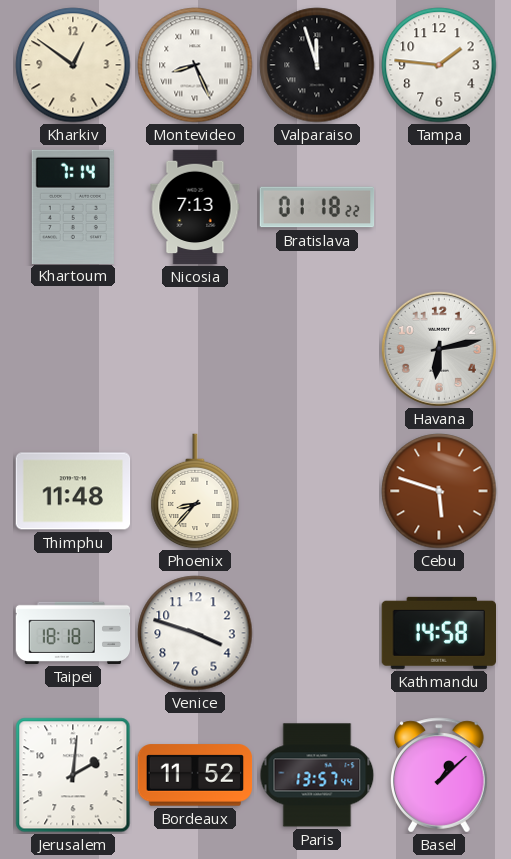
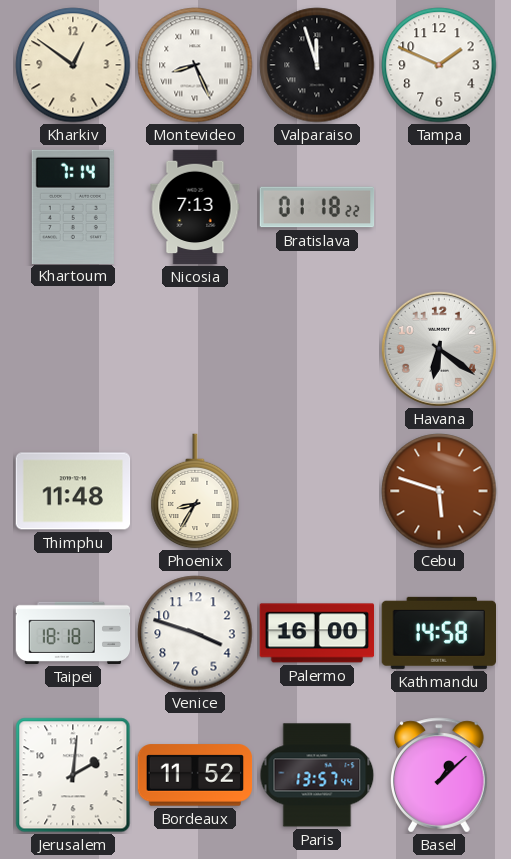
Tampa: 1:46 -> 1:49
Havana: 6:13 -> 6:21
Phoenix: 8:37 -> 8:35
Palermo: none -> 16:00
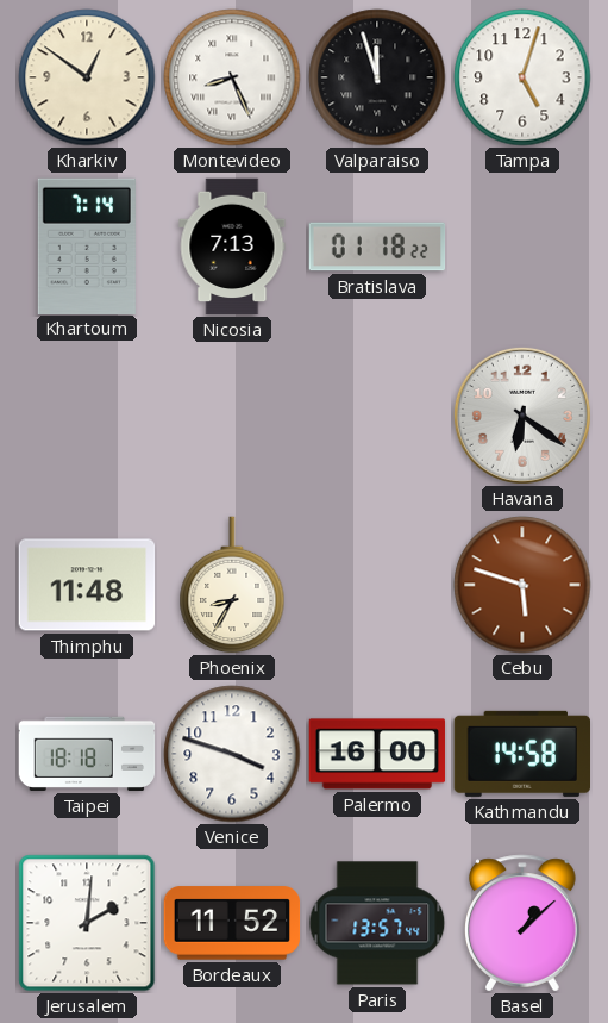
Tampa: 1:49 -> 5:03
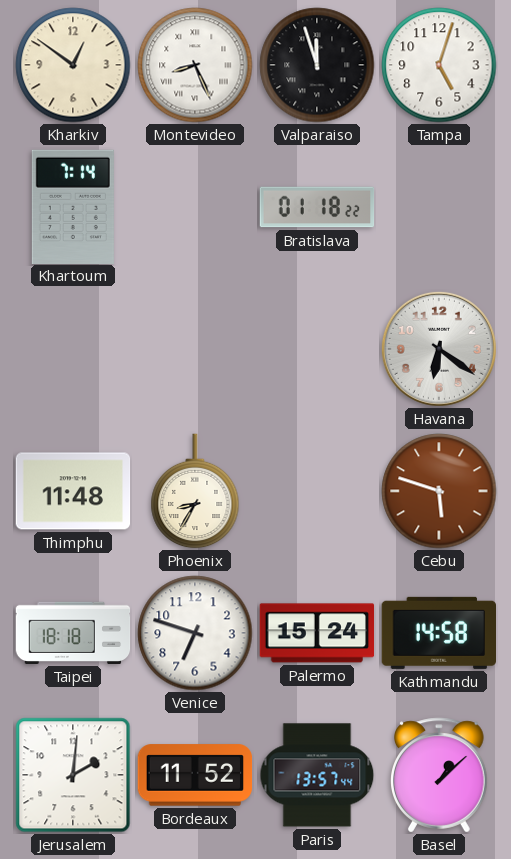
Nicosia: 7:13 -> none
Venice: 3:48 -> 6:48
Palermo: 16:00 -> 15:24
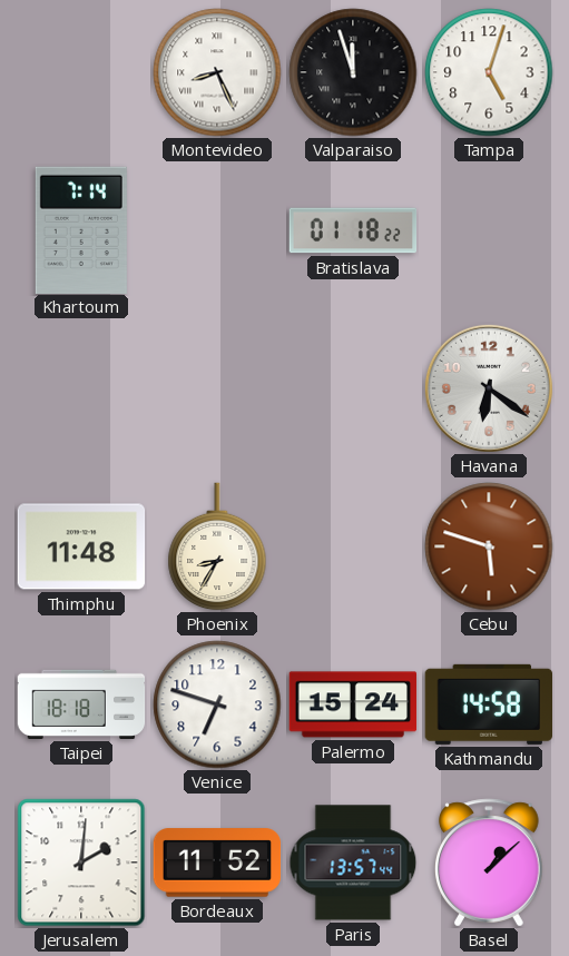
Kharkiv: 12:51 -> none
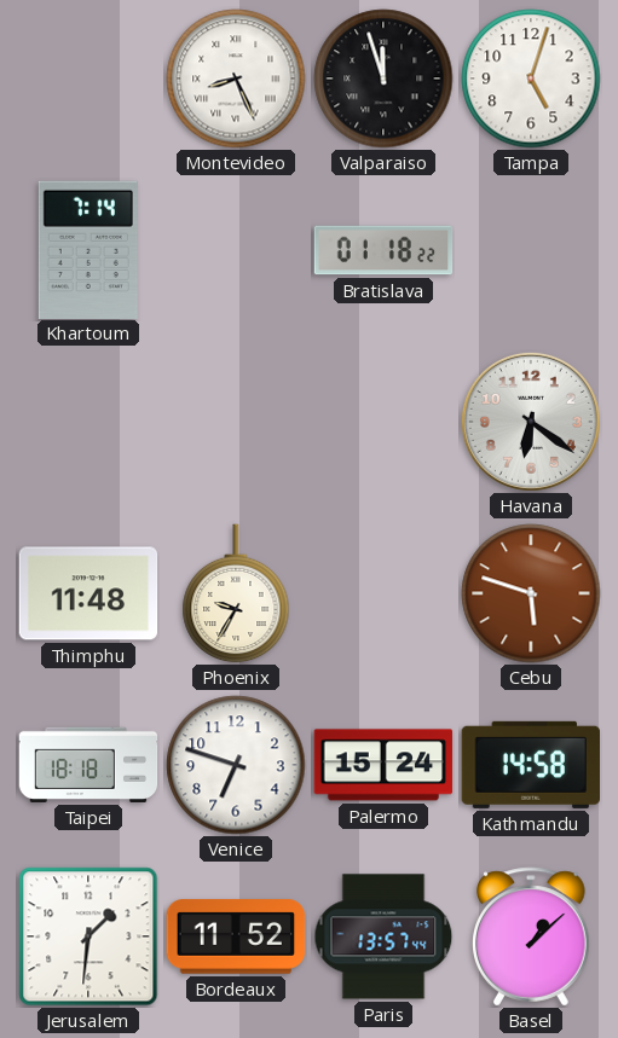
Phoenix: 8:35 -> 9:35
Jerusalem: 2:01 -> 1:31
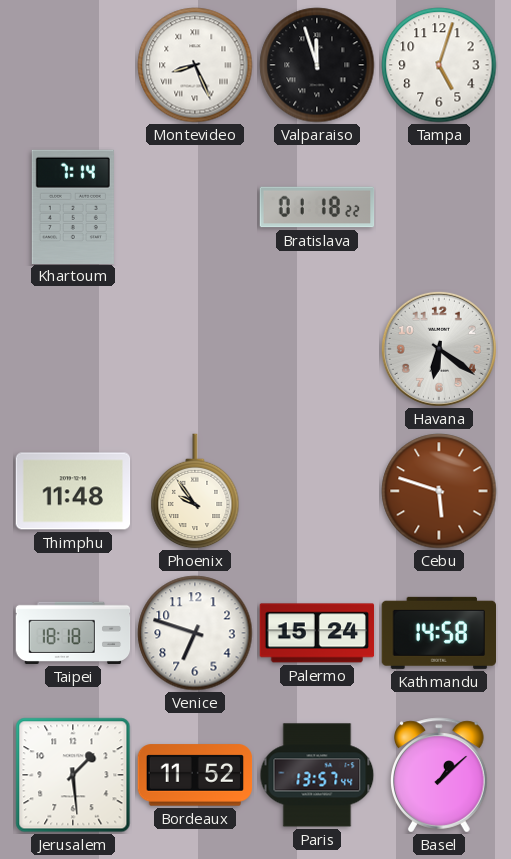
Phoenix: 9:35 -> 9:54
Jerusalem: 1:31 -> 1:29
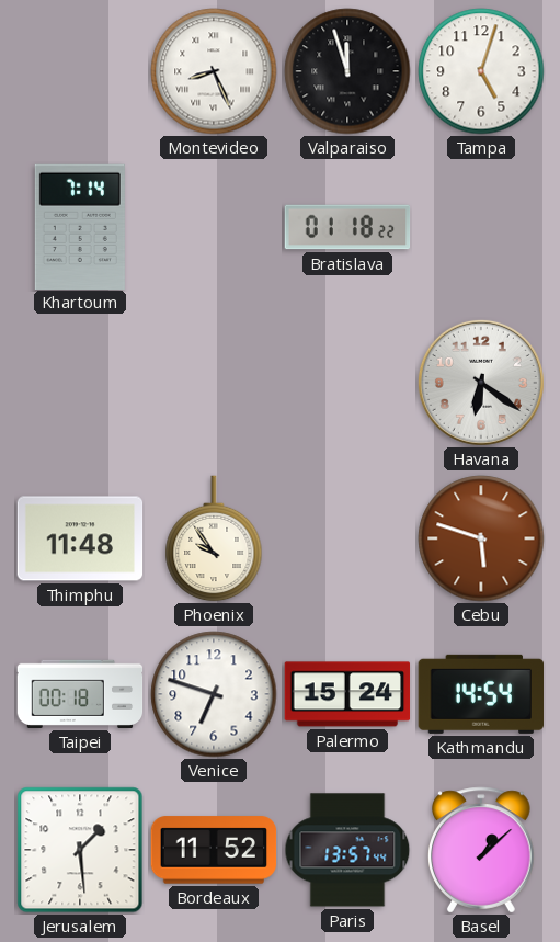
Taipei: 18:18 -> 00:18
Kathmandu: 14:58 -> 14:54
